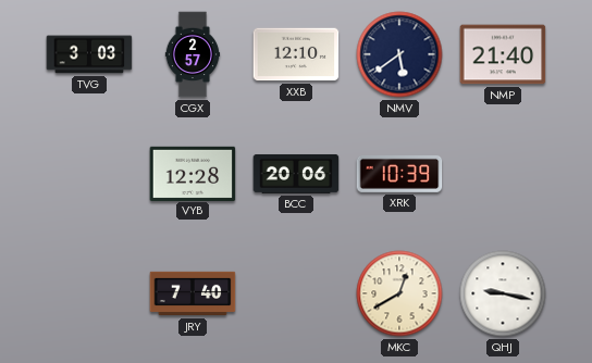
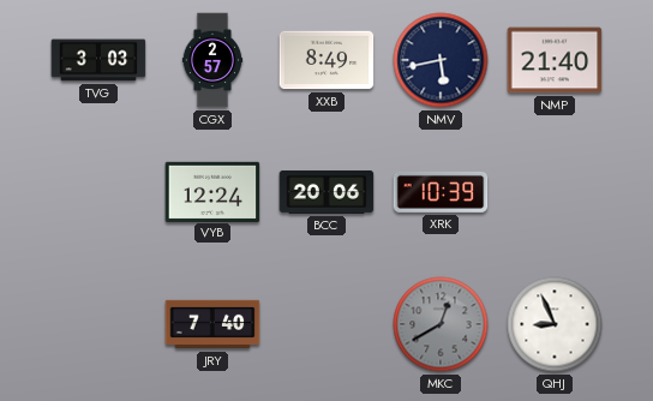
XXB: 12:10 -> 8:49
NMV: 5:39 -> 5:43
VYB: 12:28 -> 12:24
MKC dial: cream -> grey
QHJ: 9:17 -> 8:56
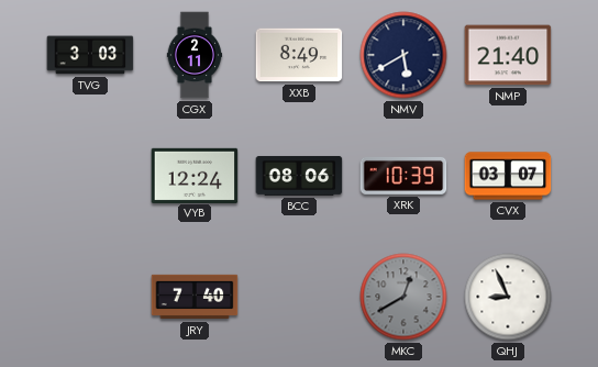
CGX: 2:57 -> 2:11
NMV: 5:43 -> 5:40
BCC: 20:06 -> 08:06
CVX: none -> 03:07
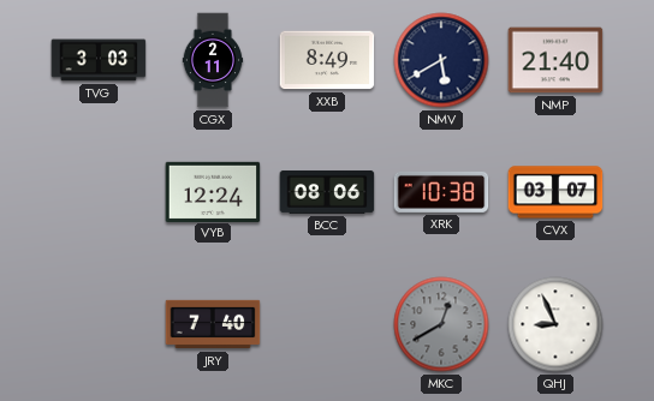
XRK: 10:39 -> 10:38
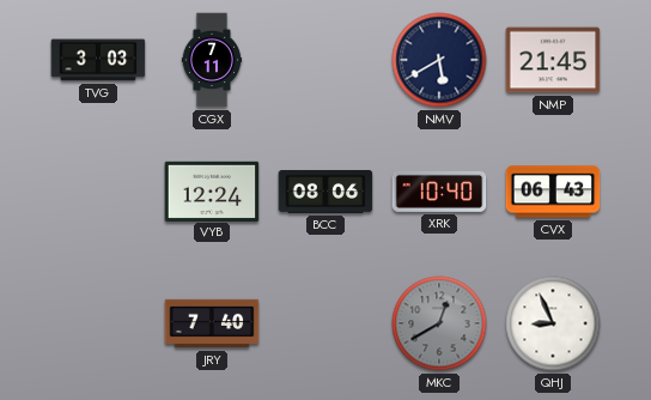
CGX: 2:11 -> 7:11
XXB: 8:49 -> none
NMP: 21:40 -> 21:45
XRK: 10:38 -> 10:40
CVX: 03:07 -> 06:43
